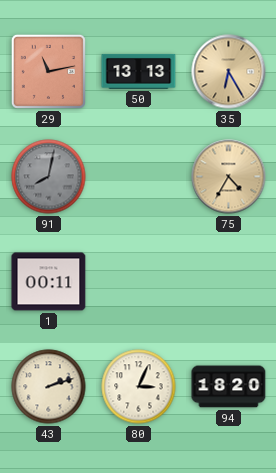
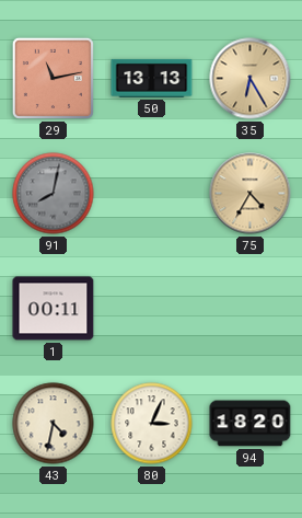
43: 2:12 -> 4:32
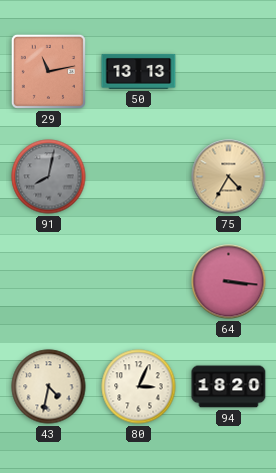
35: 6:25 -> none
1: 00:11 -> none
64: none -> 3:16
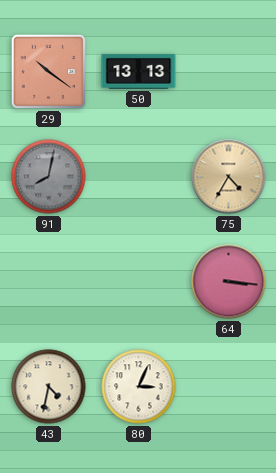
29: 11:13 -> 10:21
94: 18:20 -> none
